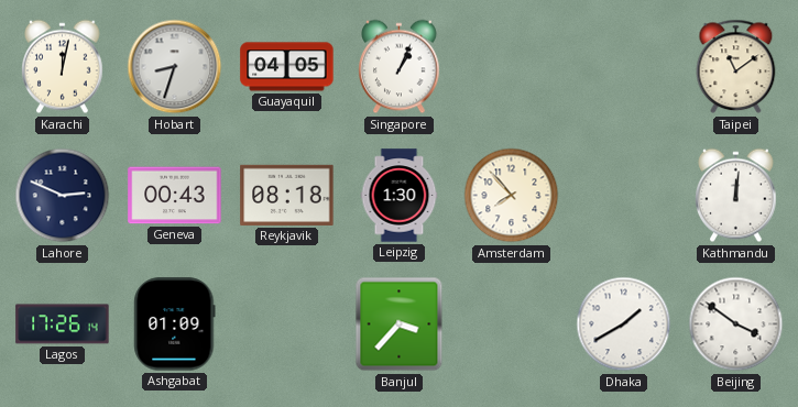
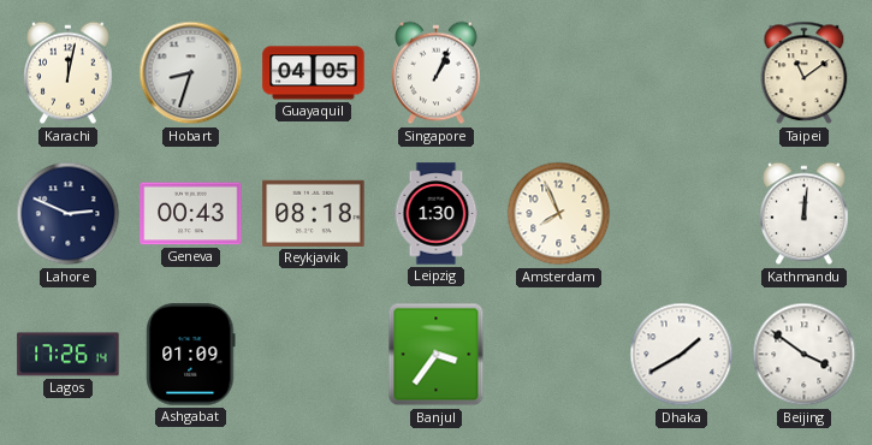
Amsterdam: 7:53 -> 7:56
Banjul: 3:37 -> 3:36
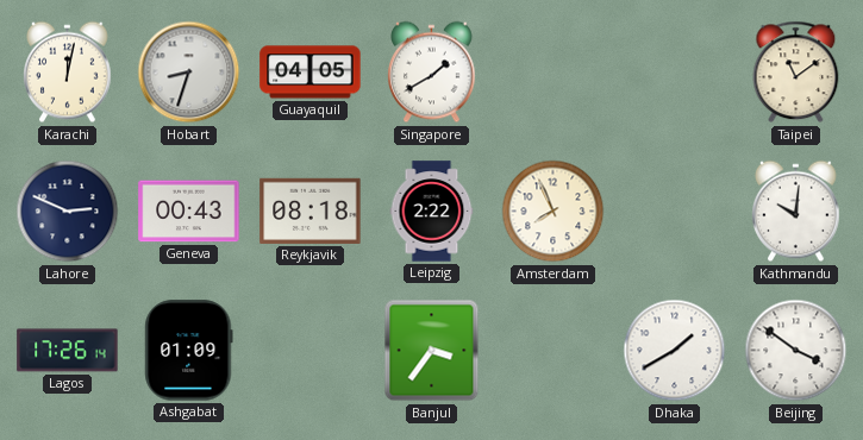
Singapore: 1:04 -> 1:40
Leipzig: 1:30 -> 2:22
Kathmandu: 12:01 -> 10:01
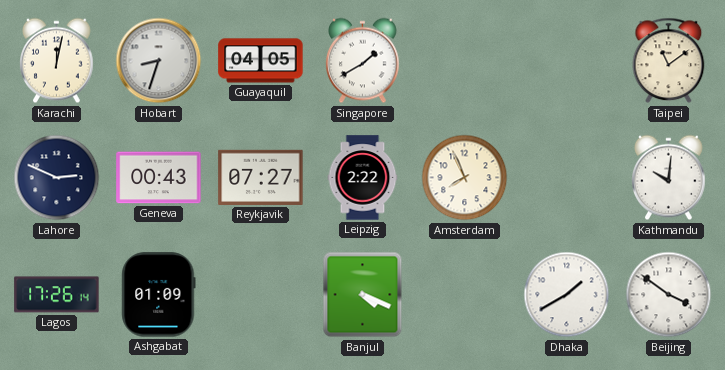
Reykjavik: 08:18 -> 07:27
Banjul: 3:36 -> 4:19
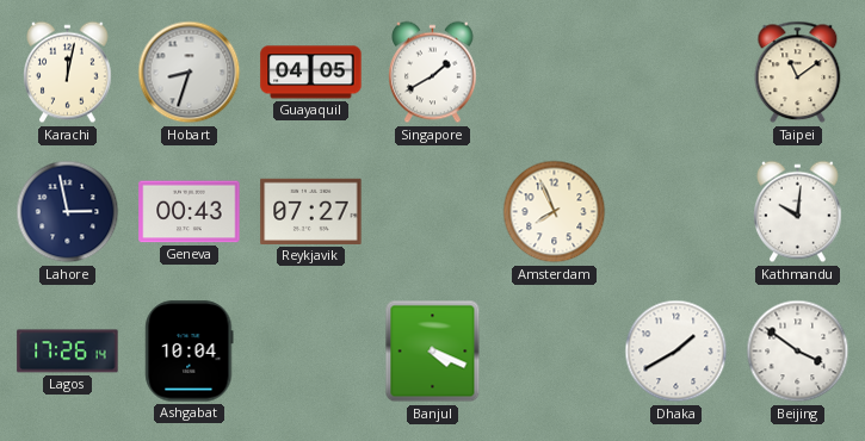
Lahore: 2:49 -> 2:58
Leipzig: 2:22 -> none
Ashgabat: 01:09 -> 10:04
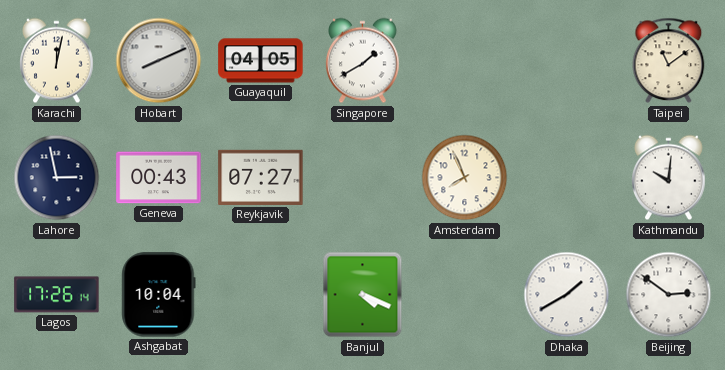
Hobart: 8:33 -> 8:11
Beijing: 3:51 -> 2:51
